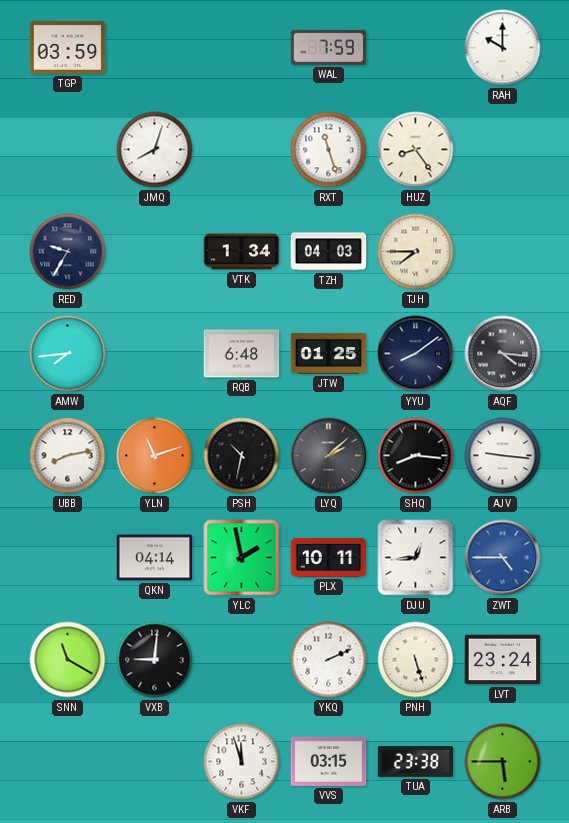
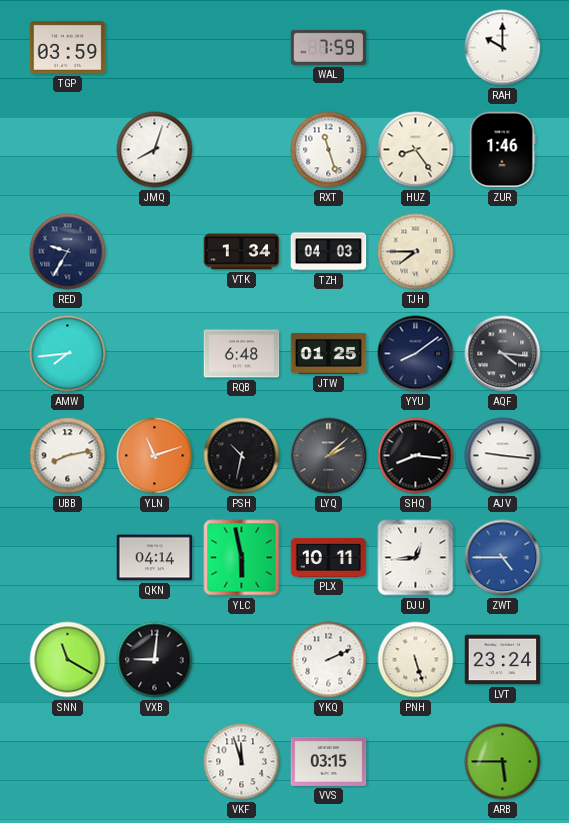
ZUR: none -> 1:46
YLC: 1:58 -> 5:58
TUA: 23:38 -> none
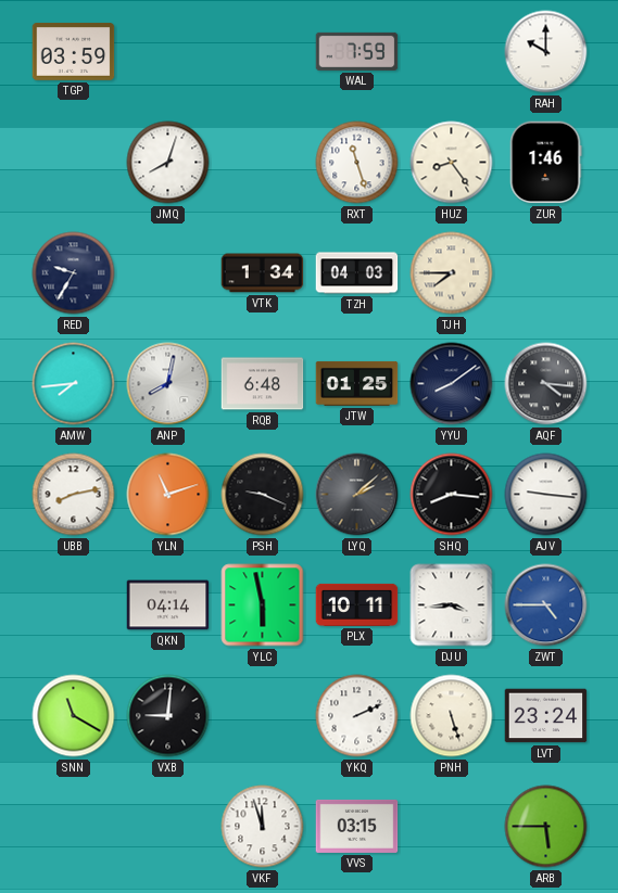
ANP: none -> 8:02
PSH: 10:32 -> 9:19
DJU: 12:44 -> 3:44
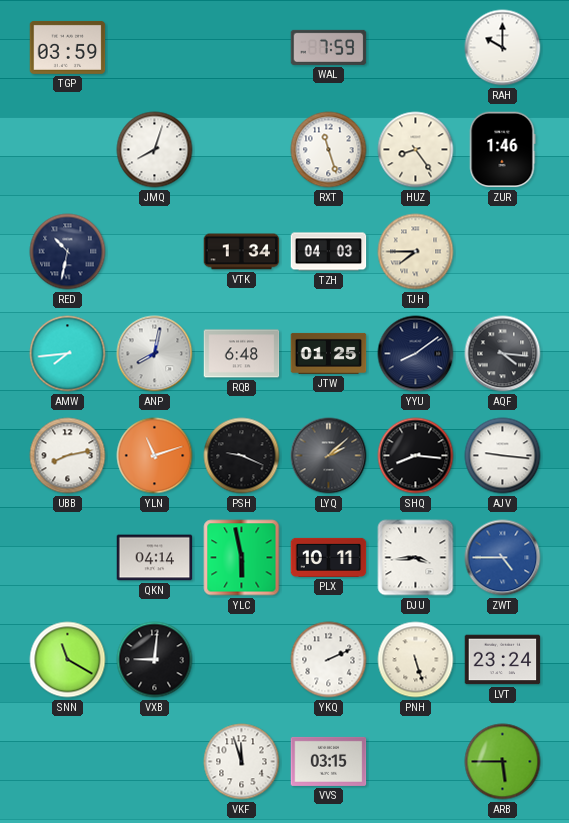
RED: 9:35 -> 10:32
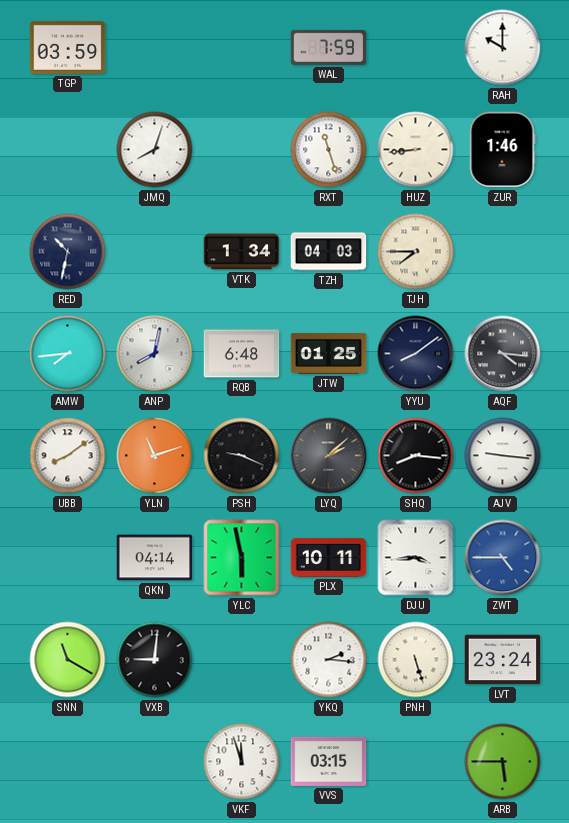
HUZ: 8:24 -> 8:44
UBB: 8:13 -> 8:09
YKQ: 2:11 -> 2:16
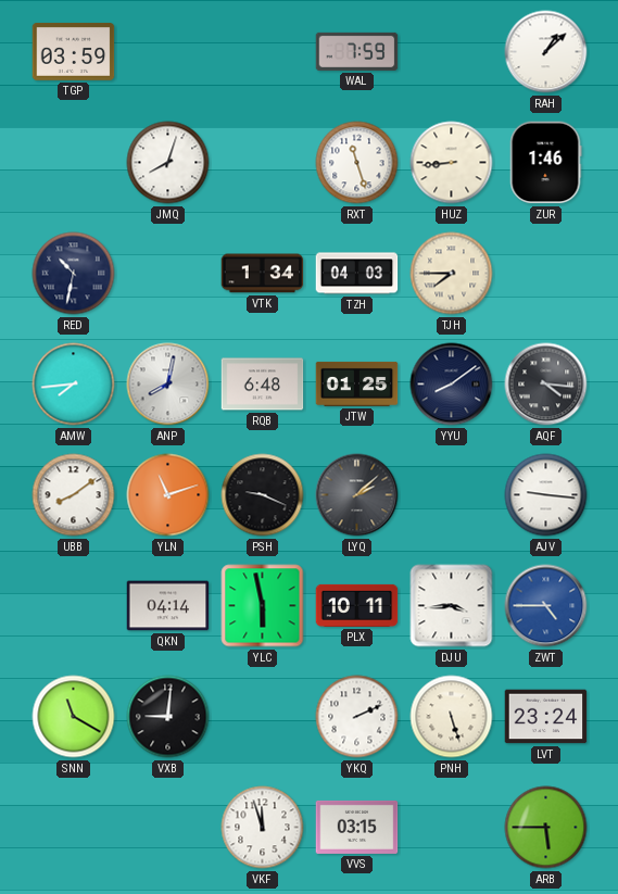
RAH: 10:00 -> 1:08
SHQ: 8:16 -> none
YKQ: 2:16 -> 2:11
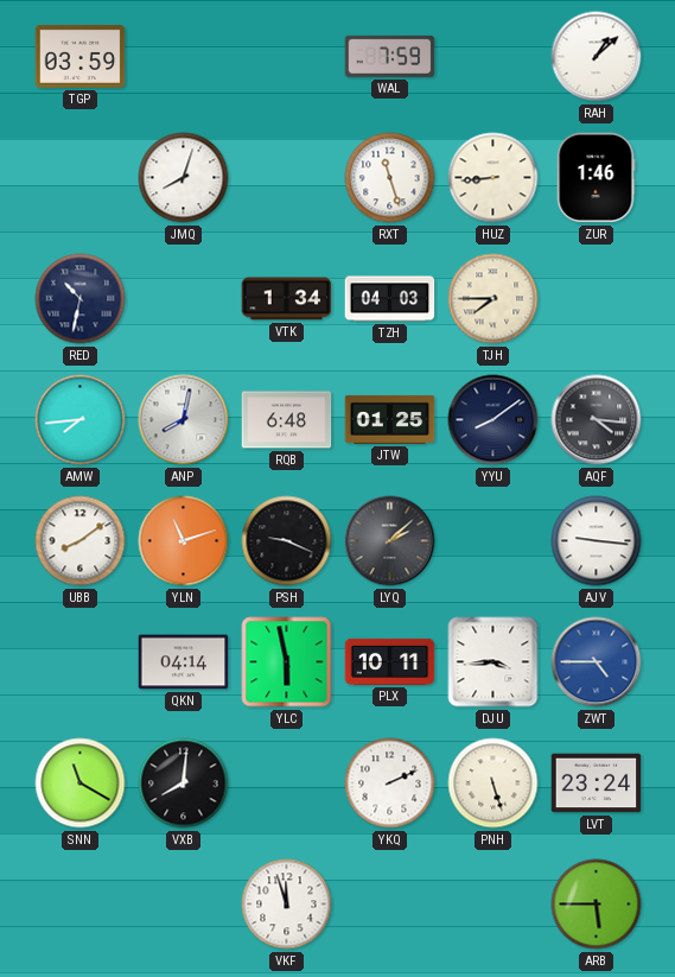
VXB: 9:01 -> 8:01
VVS: 03:15 -> none
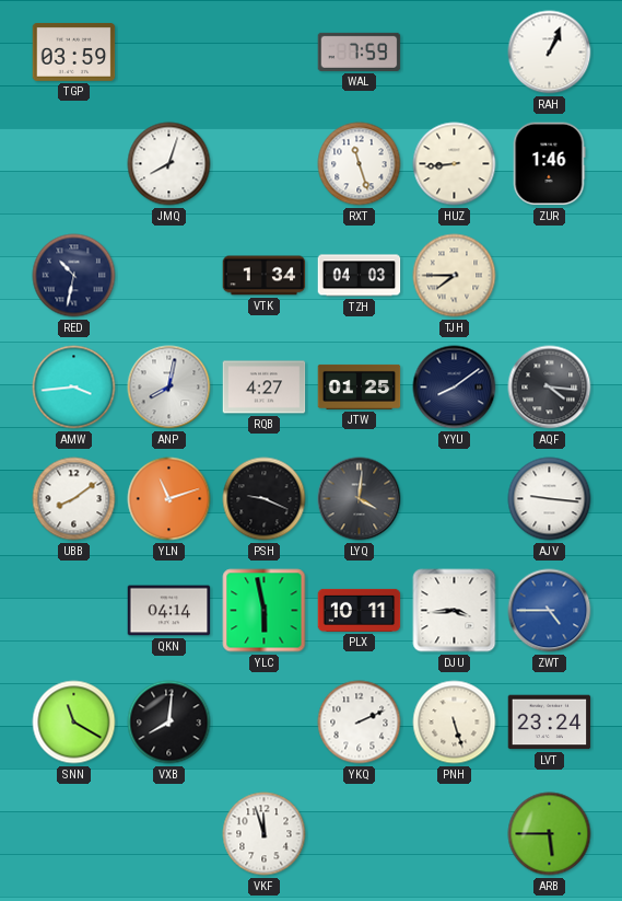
RAH: 1:08 -> 1:04
AMW: 7:44 -> 3:44
RQB: 6:48 -> 4:27
LYQ: 2:08 -> 4:01
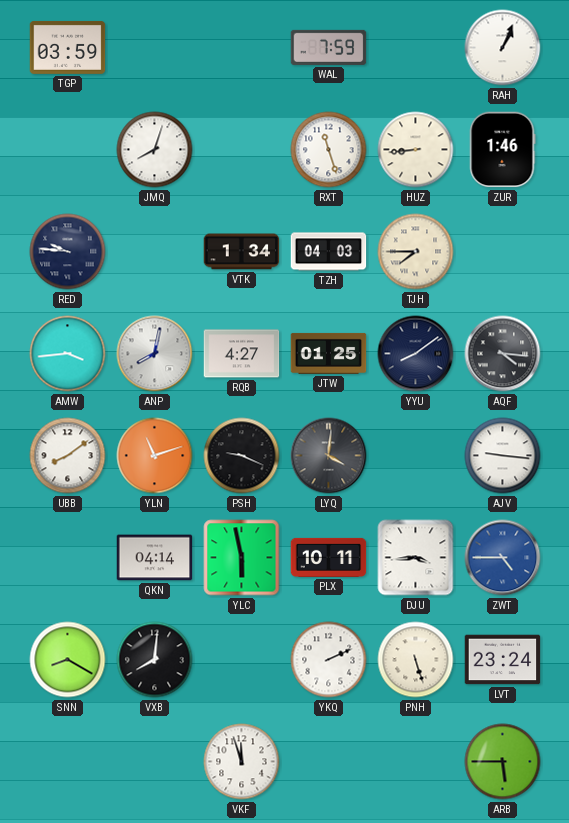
RED: 10:32 -> 9:46
SNN: 11:20 -> 8:20
